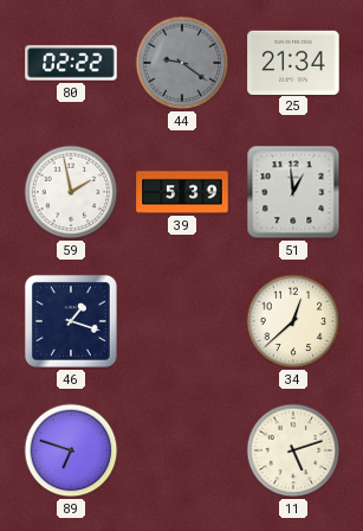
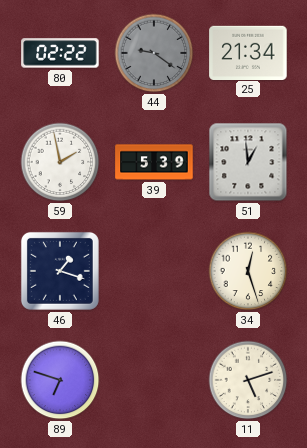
34: 12:38 -> 12:27
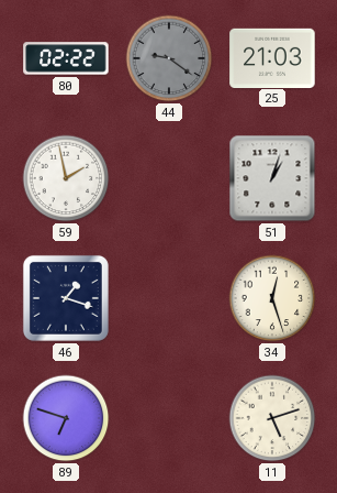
25: 21:34 -> 21:03
39: 5:39 -> none
51: 12:59 -> 1:03
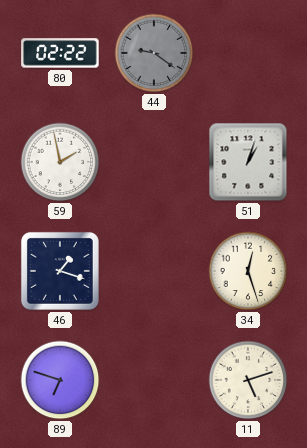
25: 21:03 -> none
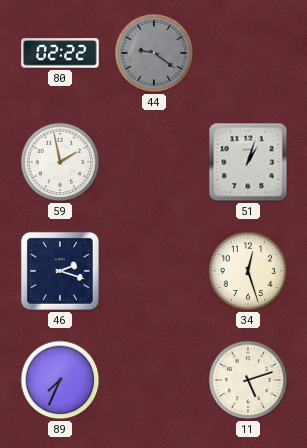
46: 1:18 -> 2:18
89: 6:48 -> 7:34
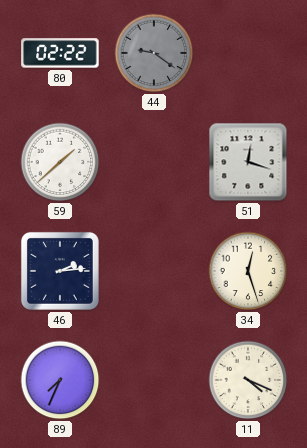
59: 1:58 -> 1:38
51: 1:03 -> 12:18
46: 2:18 -> 2:14
11: 5:12 -> 4:19
